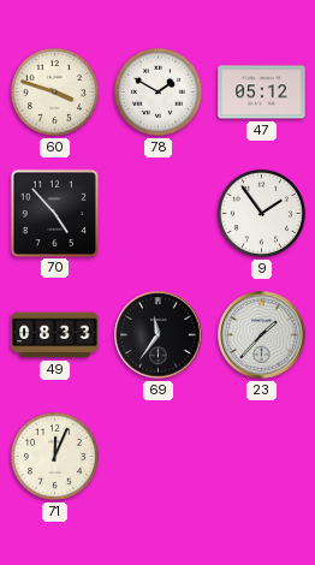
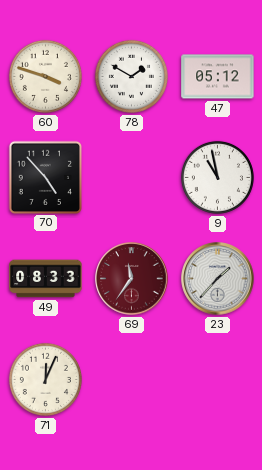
9: 1:54 -> 10:58
69 dial: black -> burgundy
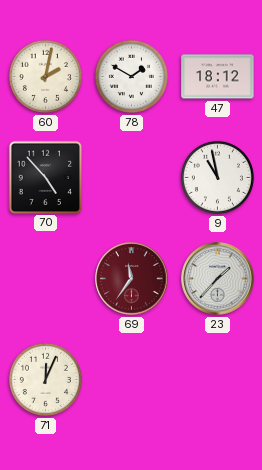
60: 3:48 -> 2:02
47: 05:12 -> 18:12
49: 08:33 -> none
